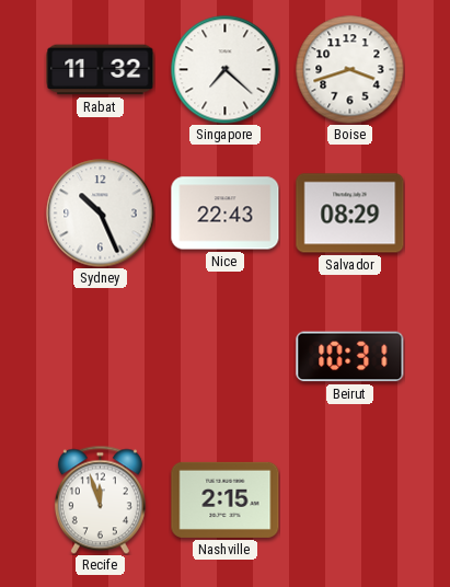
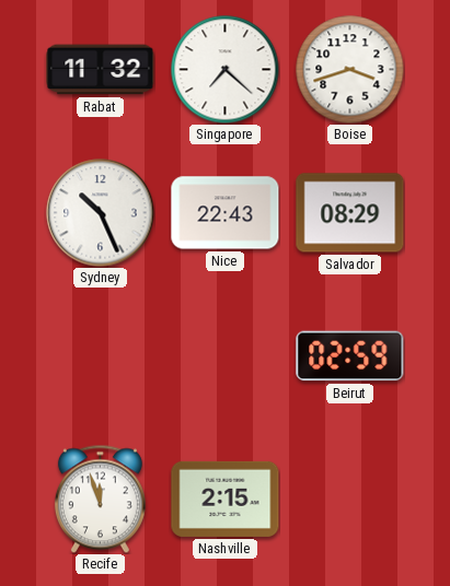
Beirut: 10:31 -> 02:59
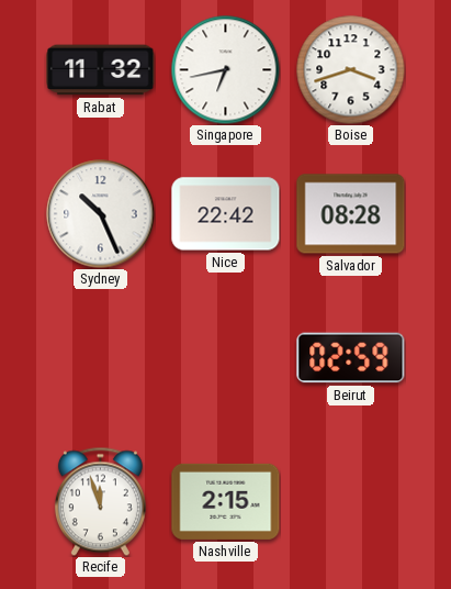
Singapore: 7:22 -> 6:43
Nice: 22:43 -> 22:42
Salvador: 08:29 -> 08:28
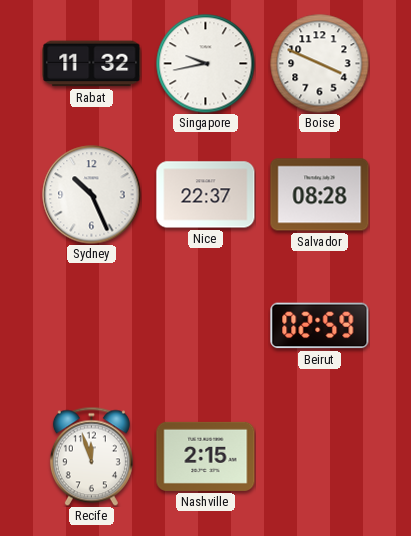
Singapore: 6:43 -> 9:43
Boise: 3:42 -> 3:49
Nice: 22:42 -> 22:37
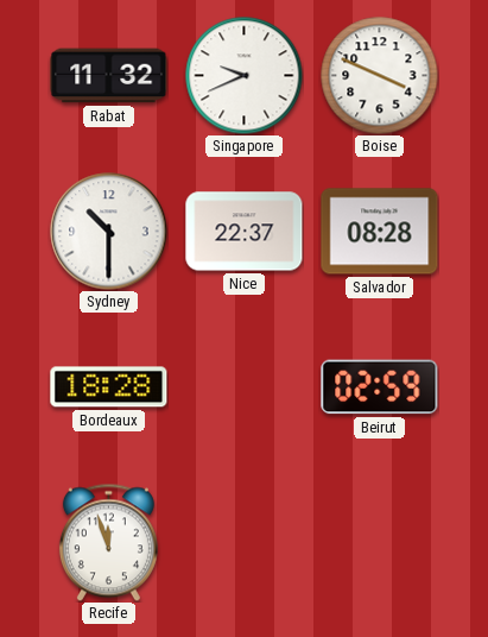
Singapore: 9:43 -> 9:41
Sydney: 10:26 -> 10:30
Bordeaux: none -> 18:28
Nashville: 2:15 -> none
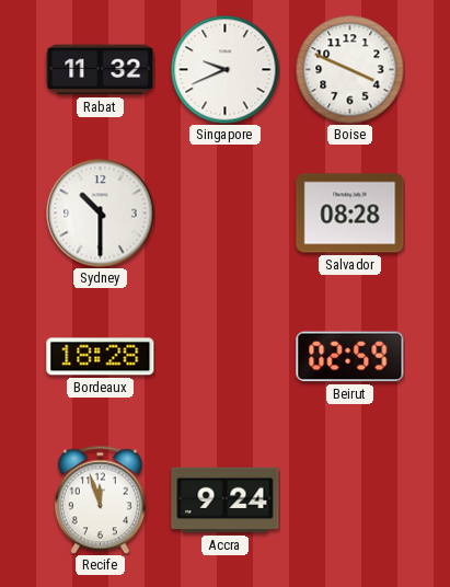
Nice: 22:37 -> none
Accra: none -> 9:24
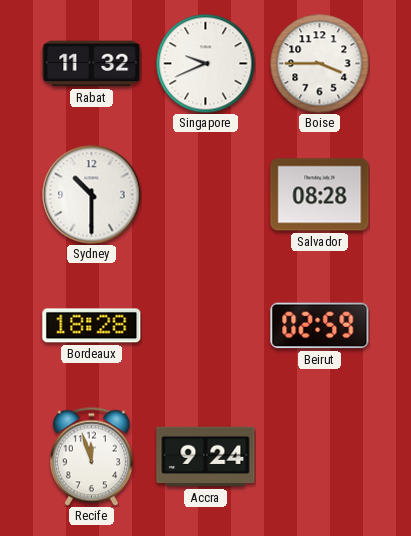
Boise: 3:49 -> 3:45
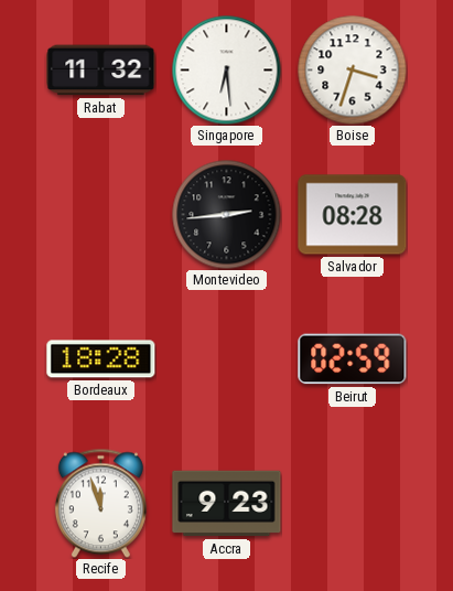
Singapore: 9:41 -> 6:29
Boise: 3:45 -> 3:33
Sydney: 10:30 -> none
Montevideo: none -> 2:44
Accra: 9:24 -> 9:23
